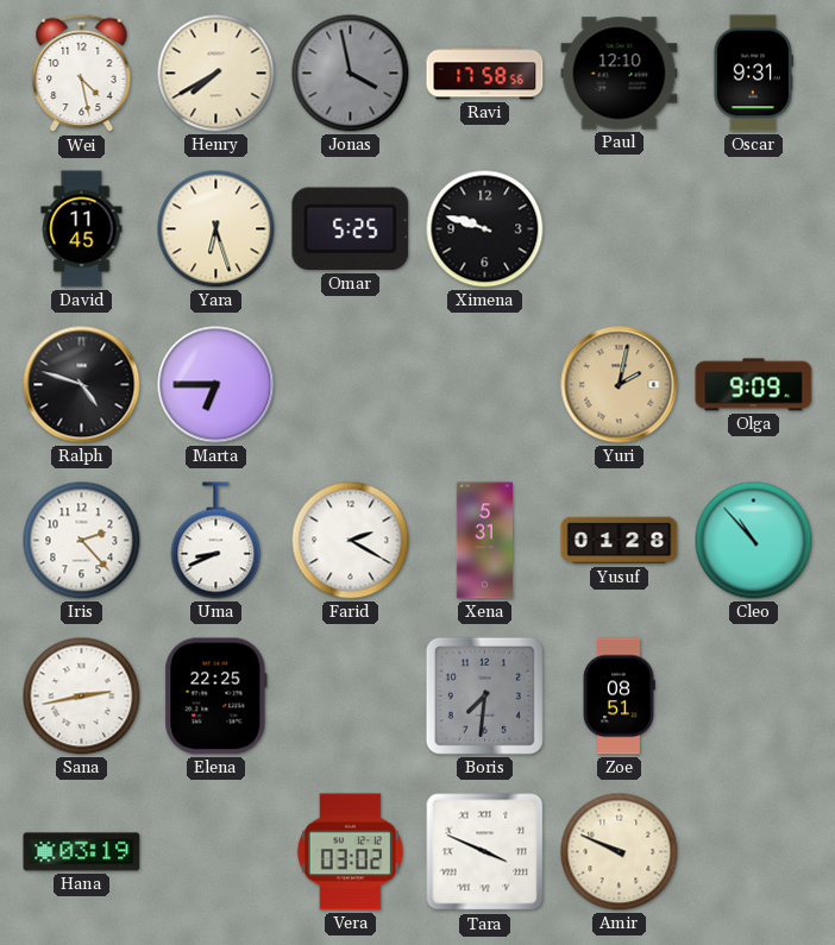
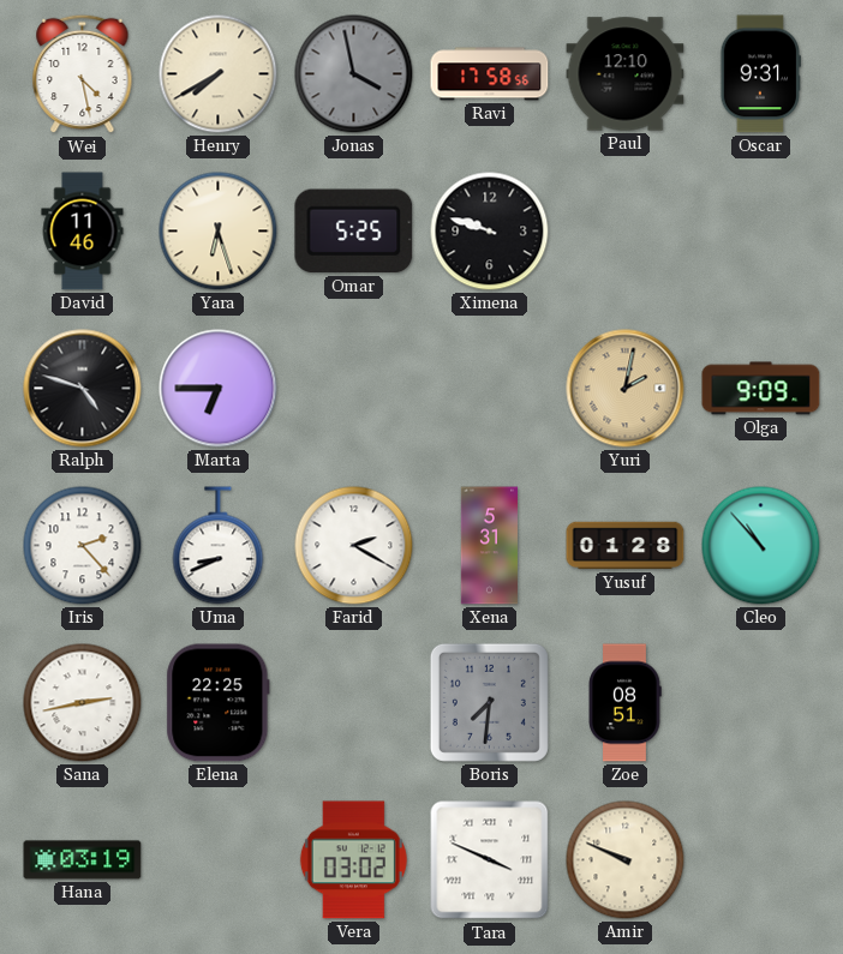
David: 11:45 -> 11:46
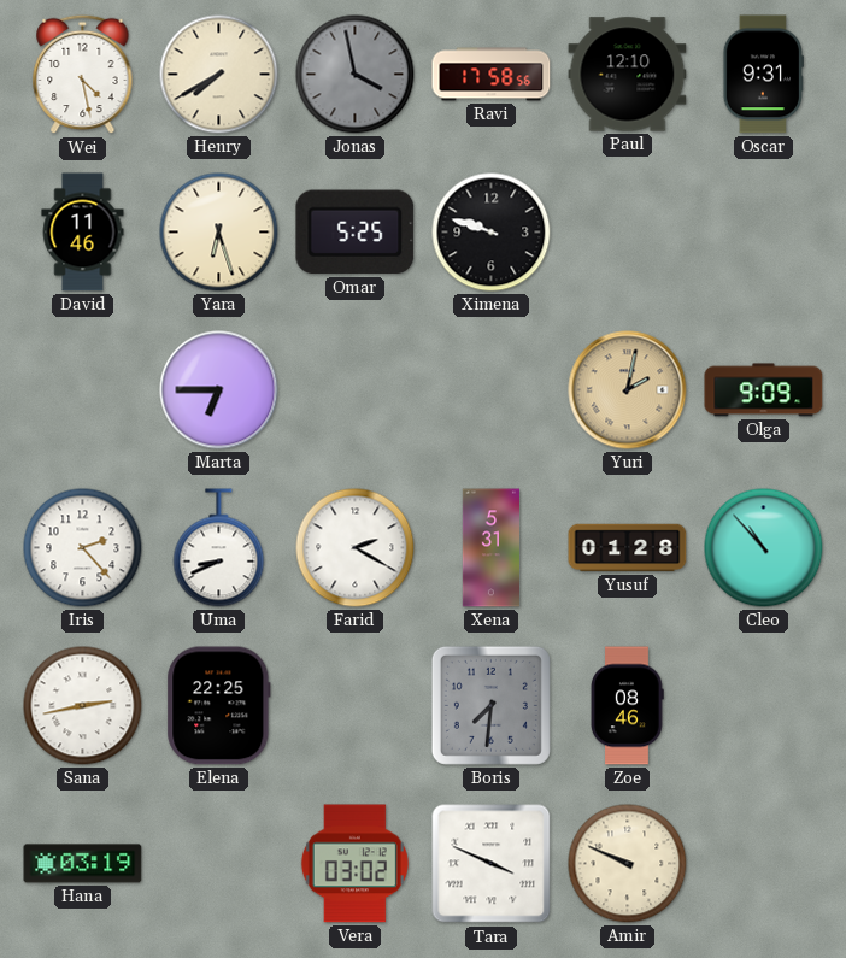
Ralph: 4:48 -> none
Zoe: 08:51 -> 08:46
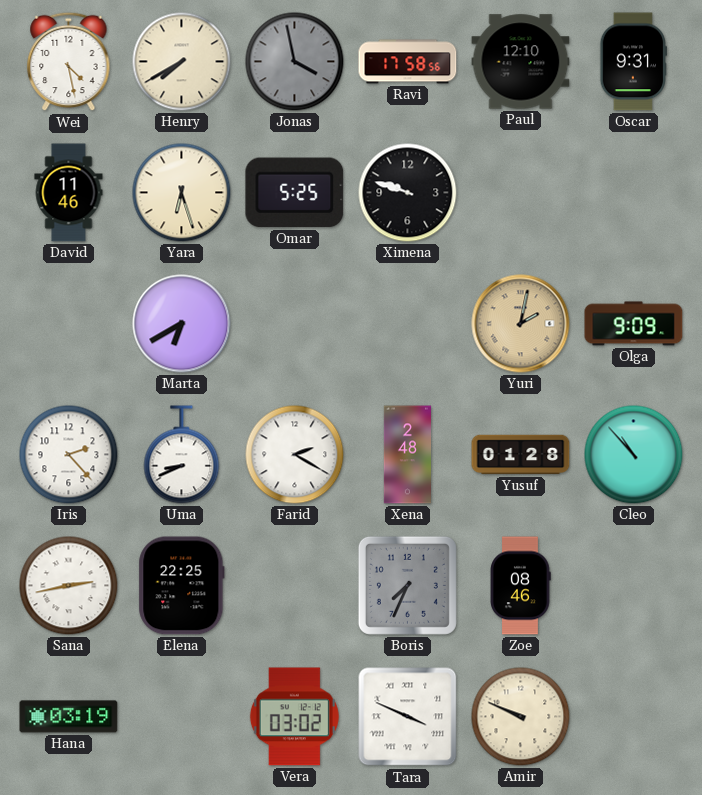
Marta: 6:45 -> 6:40
Xena: 5:31 -> 2:48
Boris: 7:31 -> 7:34
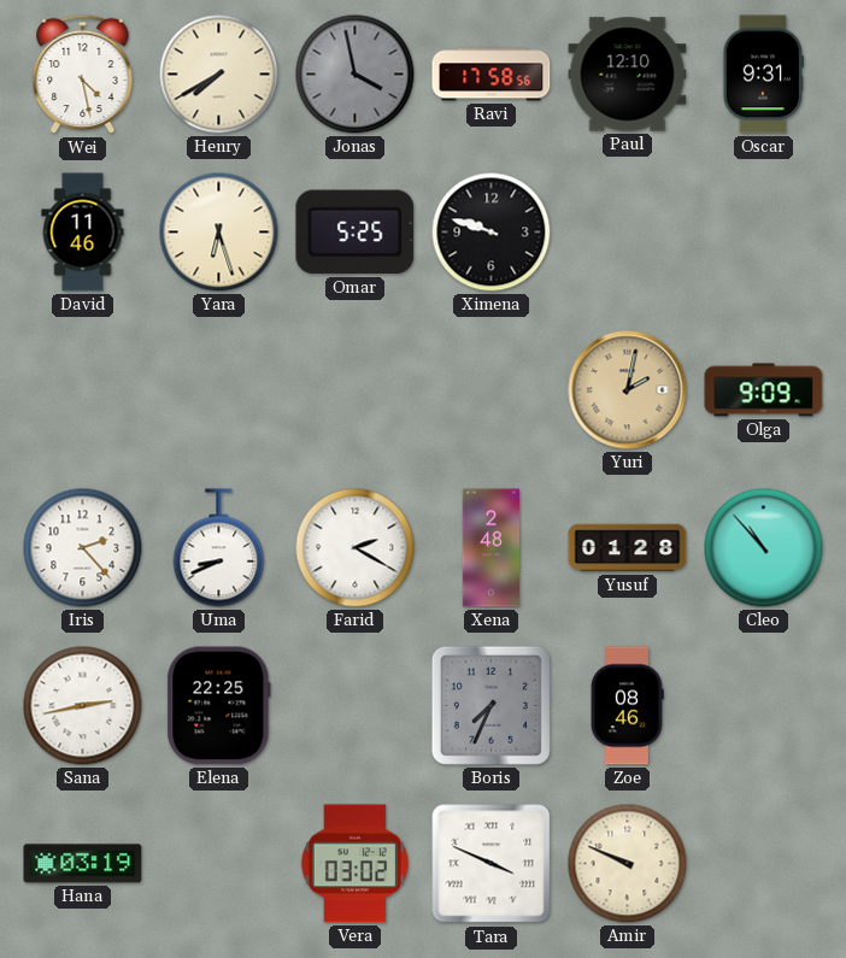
Marta: 6:40 -> none
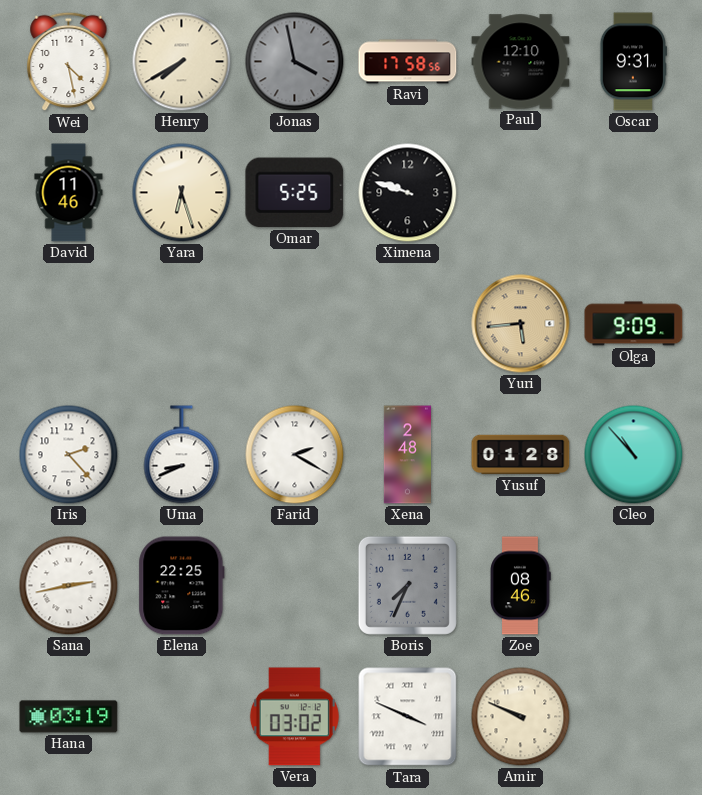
Yuri: 2:02 -> 5:44
